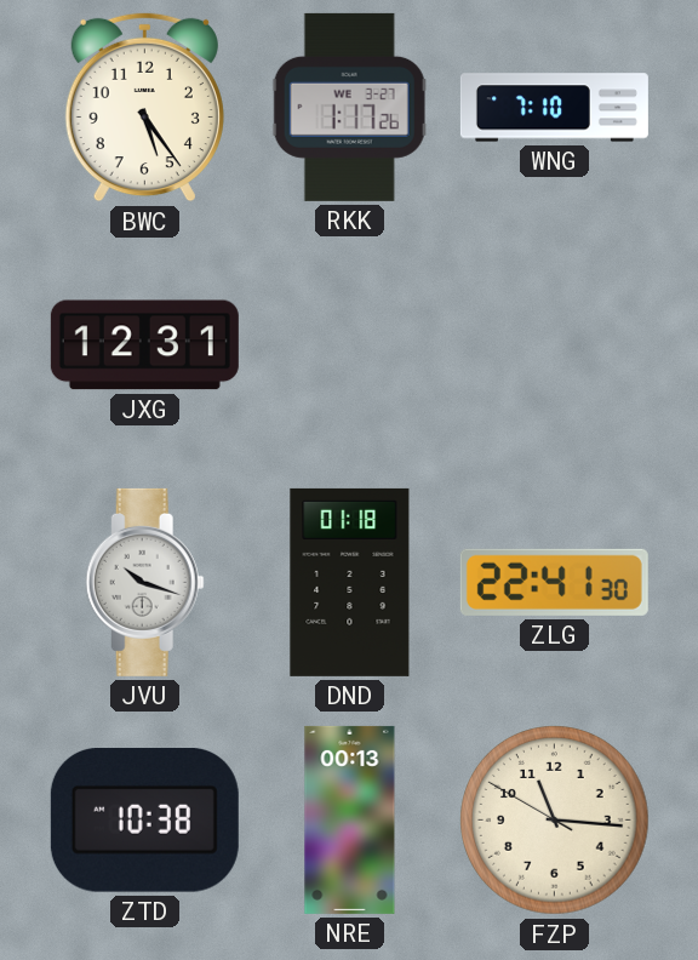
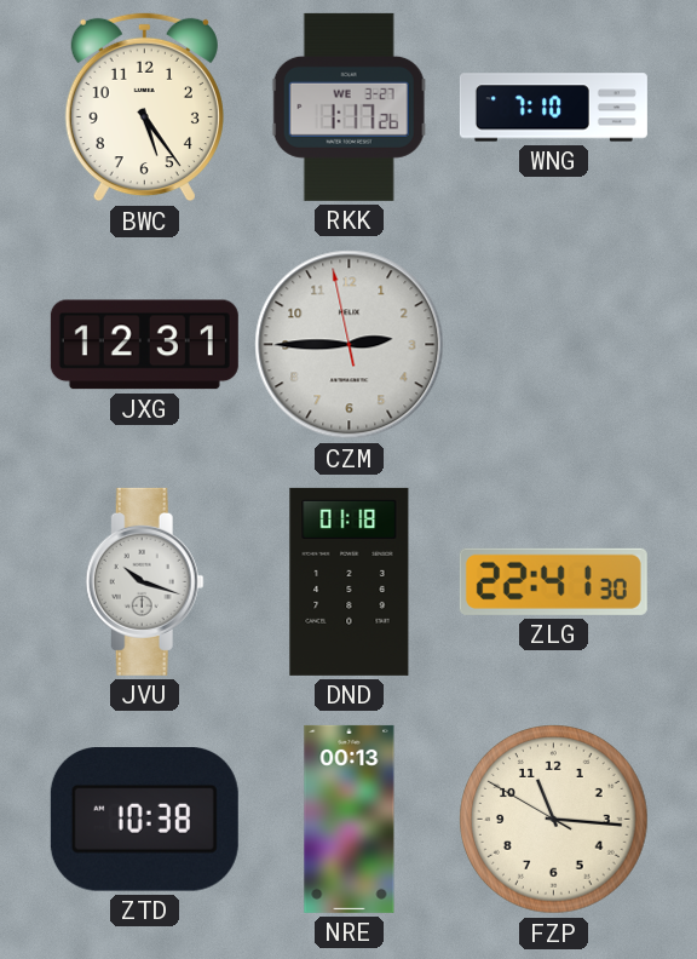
CZM: none -> 2:44
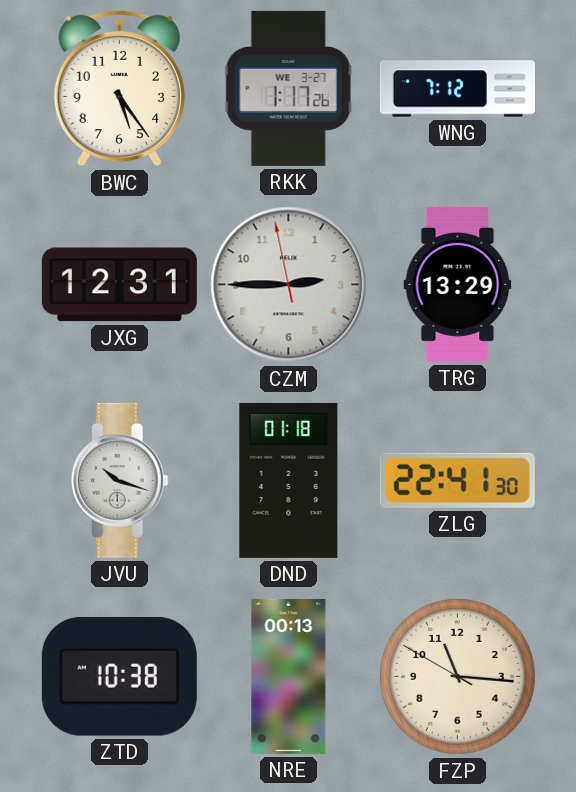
WNG: 7:10 -> 7:12
TRG: none -> 13:29
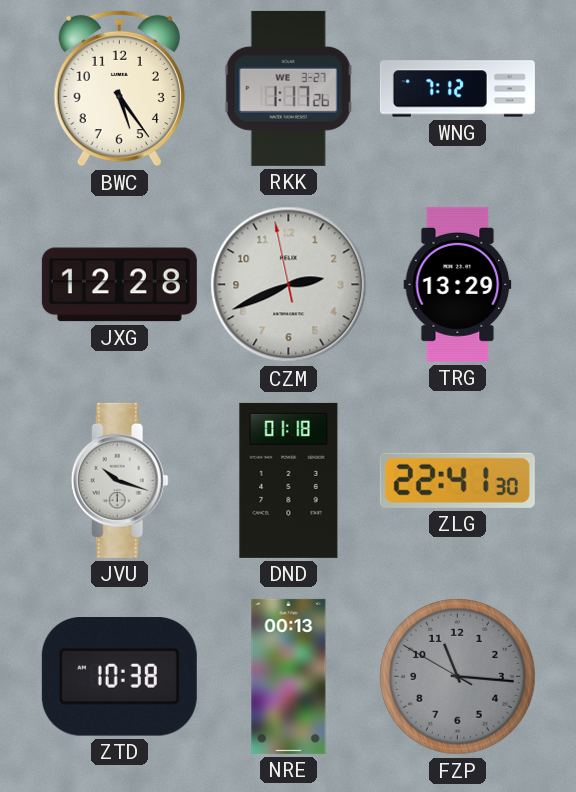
JXG: 12:31 -> 12:28
CZM: 2:44 -> 2:40
FZP dial: cream -> grey
